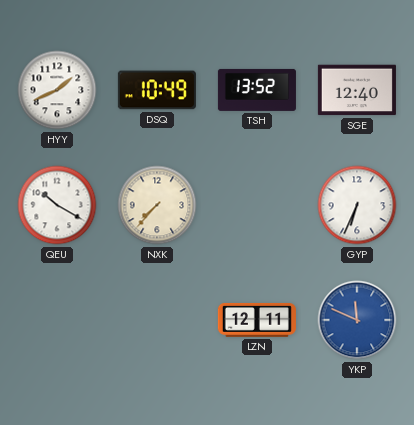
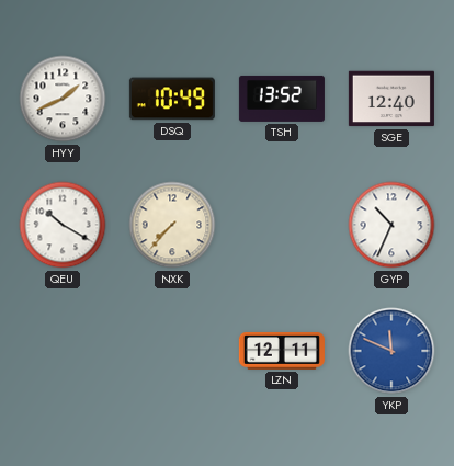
GYP: 6:34 -> 10:34
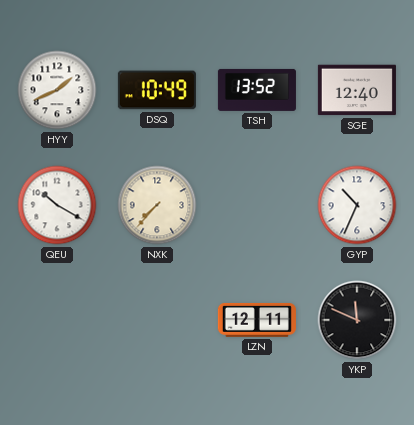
YKP dial: blue -> black
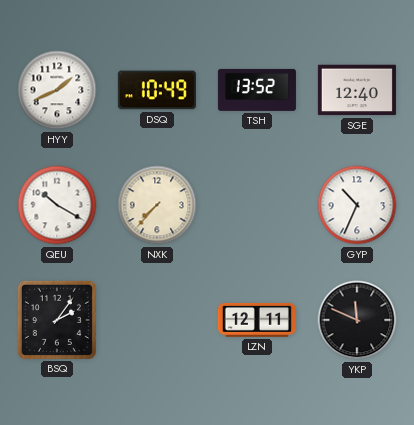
BSQ: none -> 2:06
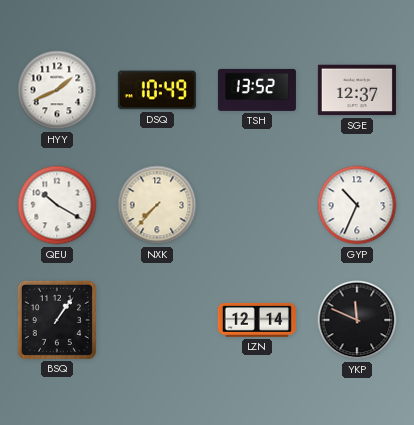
SGE: 12:40 -> 12:37
BSQ: 2:06 -> 1:06
LZN: 12:11 -> 12:14
